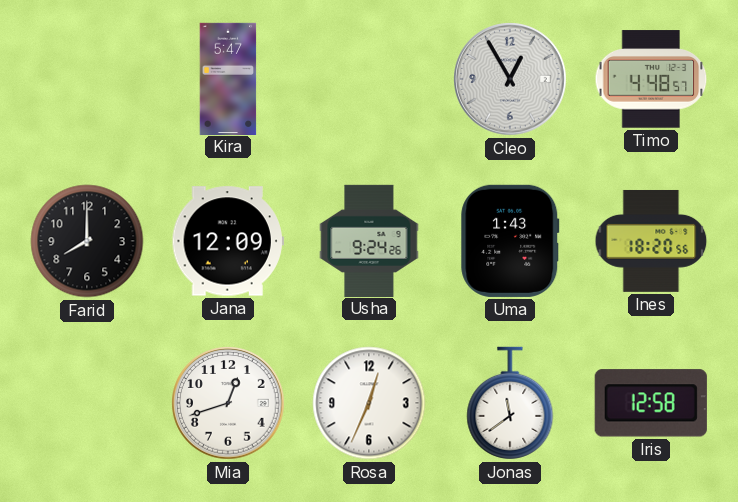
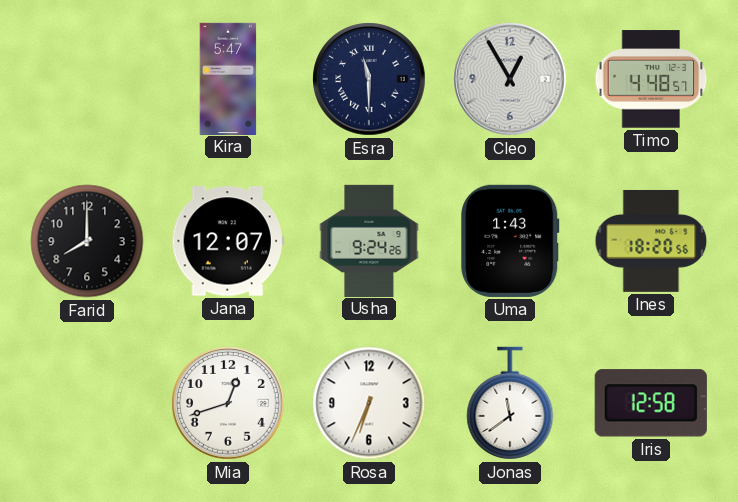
Esra: none -> 11:30
Jana: 12:09 -> 12:07
Rosa: 12:34 -> 6:34
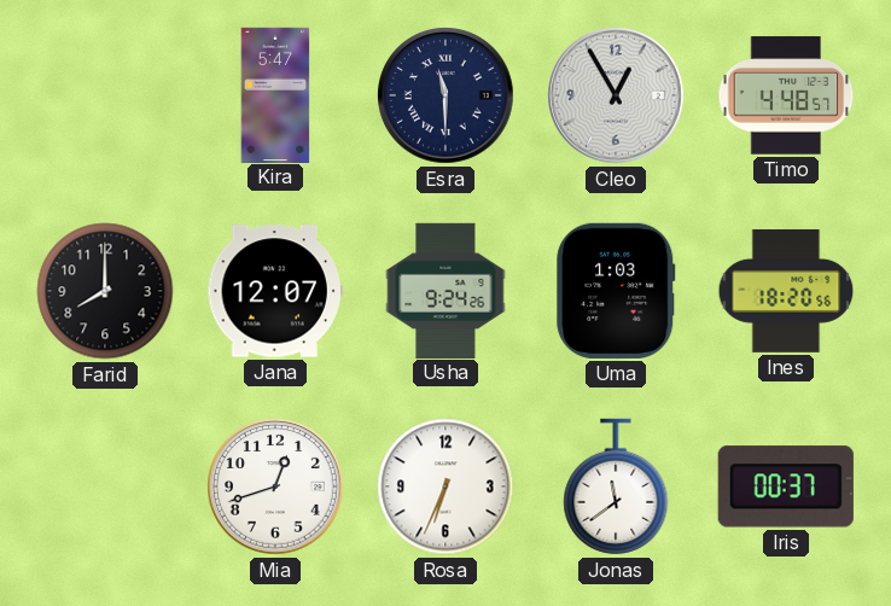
Uma: 1:43 -> 1:03
Iris: 12:58 -> 00:37
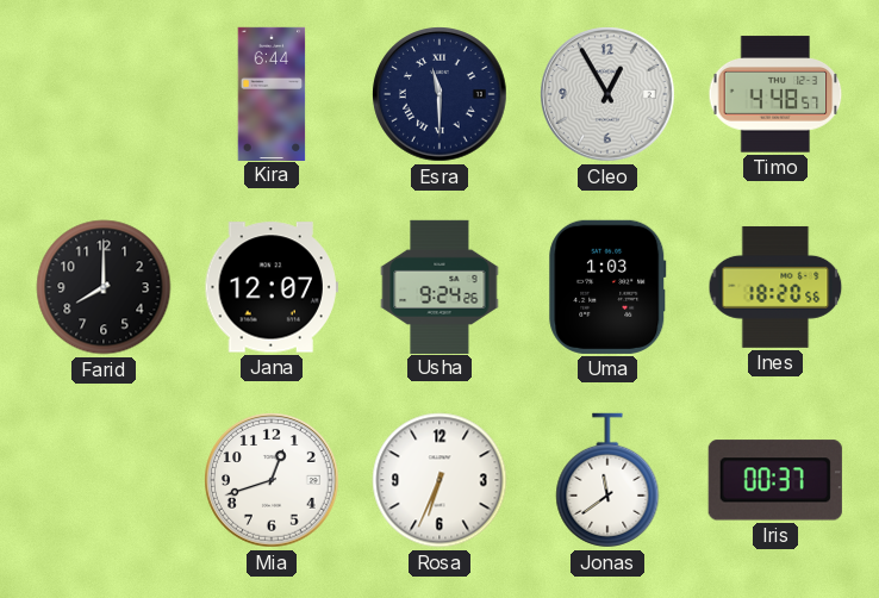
Kira: 5:47 -> 6:44
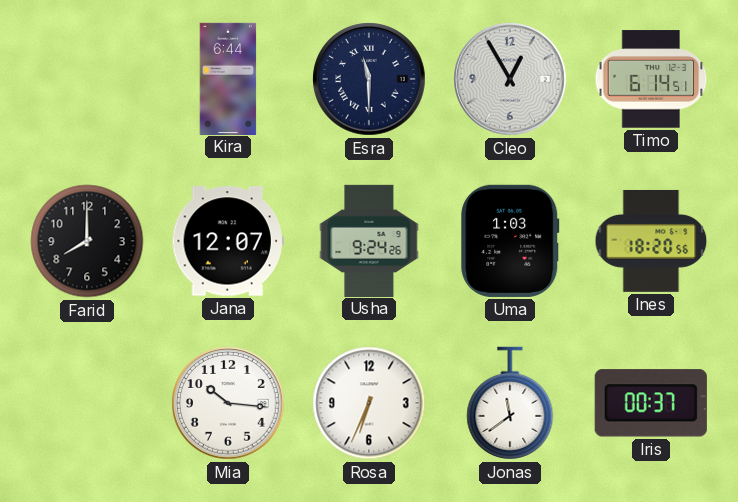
Timo: 4:48 -> 6:14
Mia: 12:42 -> 10:16
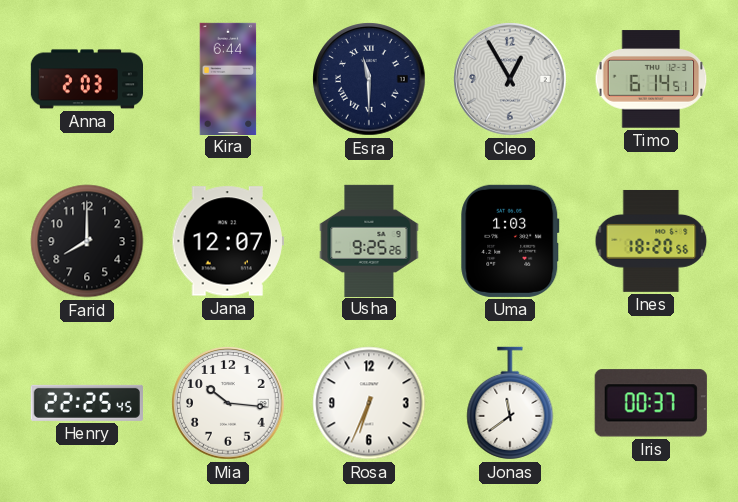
Anna: none -> 2:03
Usha: 9:24 -> 9:25
Henry: none -> 22:25
